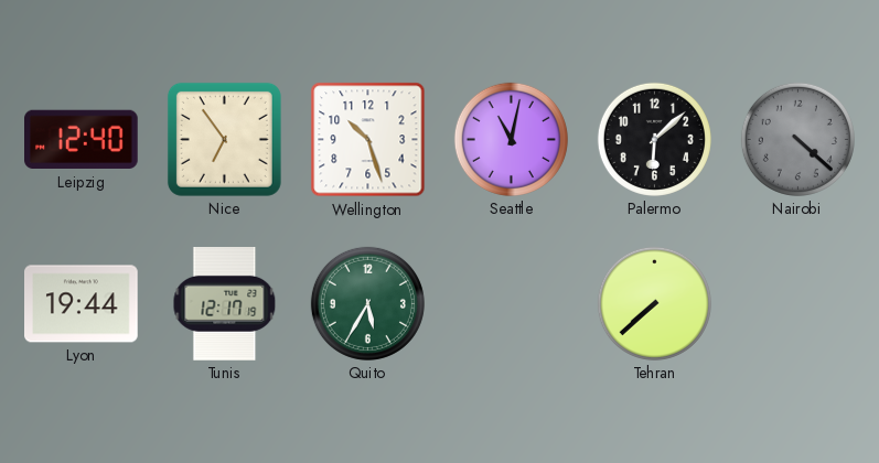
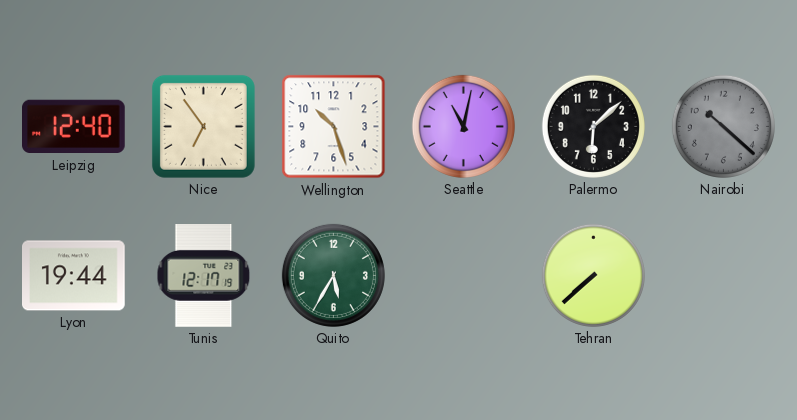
Nairobi: 4:22 -> 10:22
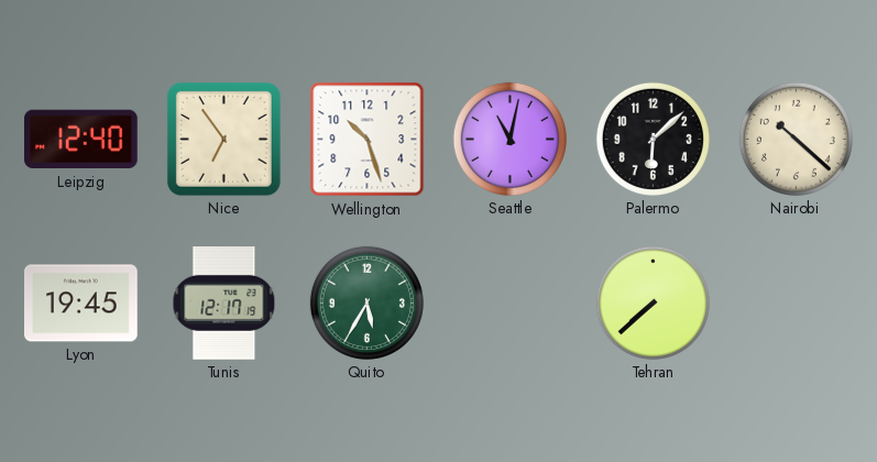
Nairobi dial: grey -> cream
Lyon: 19:44 -> 19:45
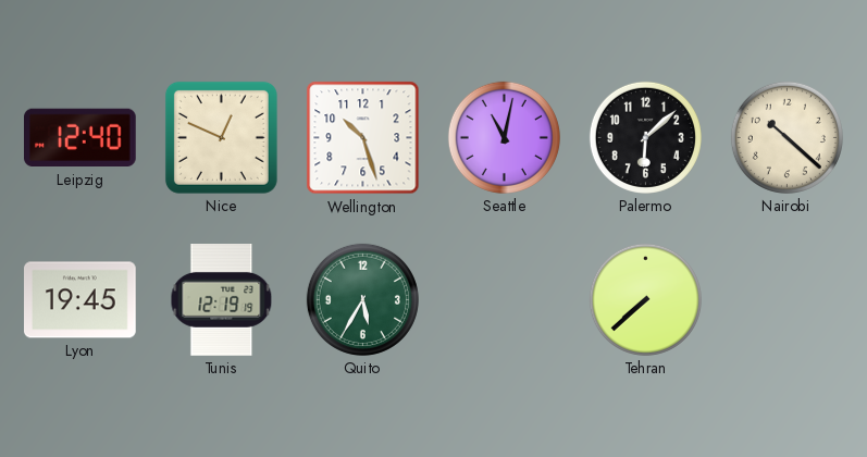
Nice: 6:54 -> 12:49
Tunis: 12:17 -> 12:19
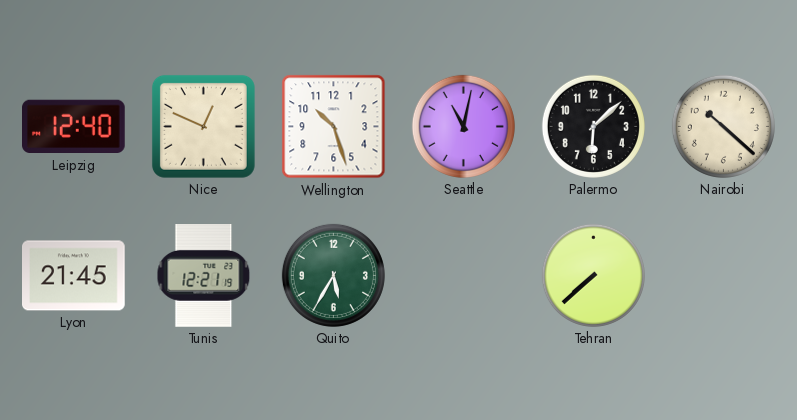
Lyon: 19:45 -> 21:45
Tunis: 12:19 -> 12:21
